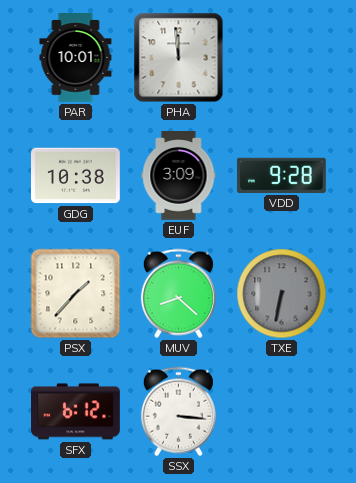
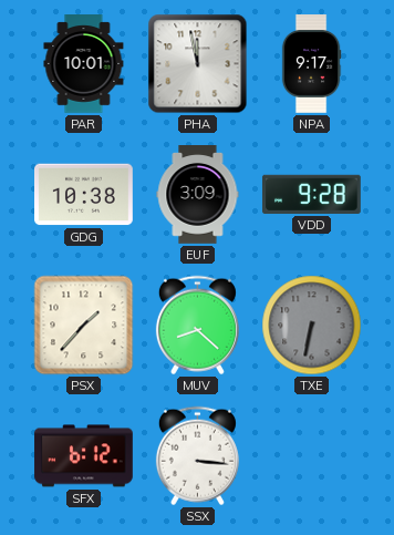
PHA: 11:59 -> 11:58
NPA: none -> 9:17
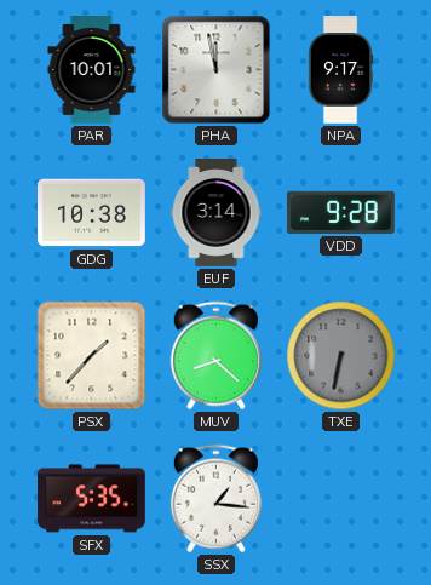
EUF: 3:09 -> 3:14
SFX: 6:12 -> 5:35
SSX: 3:16 -> 1:16
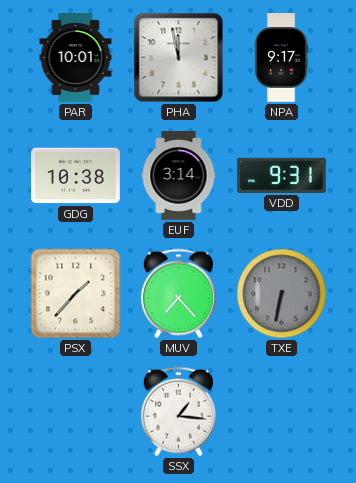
VDD: 9:28 -> 9:31
MUV: 8:22 -> 7:23
SFX: 5:35 -> none
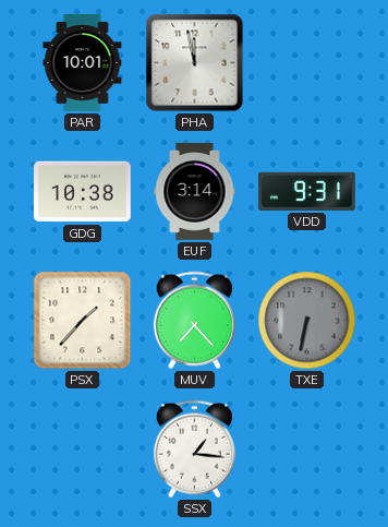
NPA: 9:17 -> none
